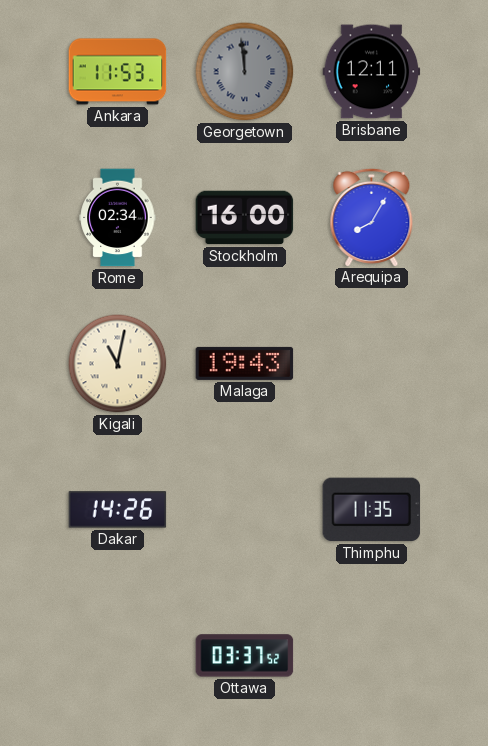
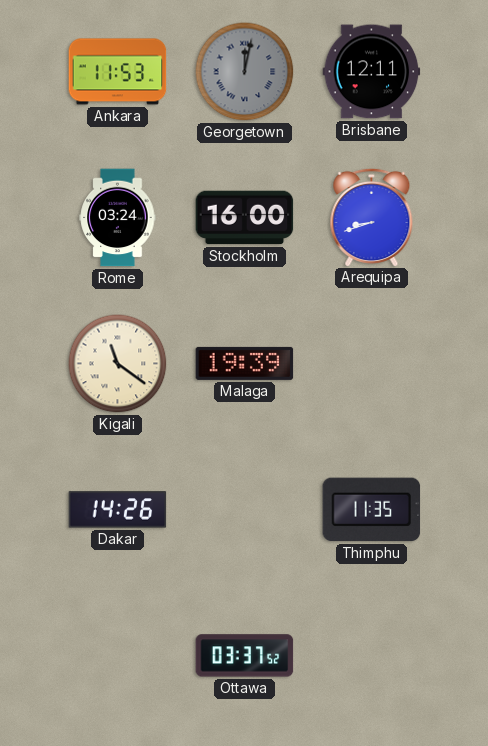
Georgetown: 11:59 -> 12:02
Rome: 02:34 -> 03:24
Arequipa: 8:05 -> 8:42
Kigali: 11:02 -> 11:21
Malaga: 19:43 -> 19:39
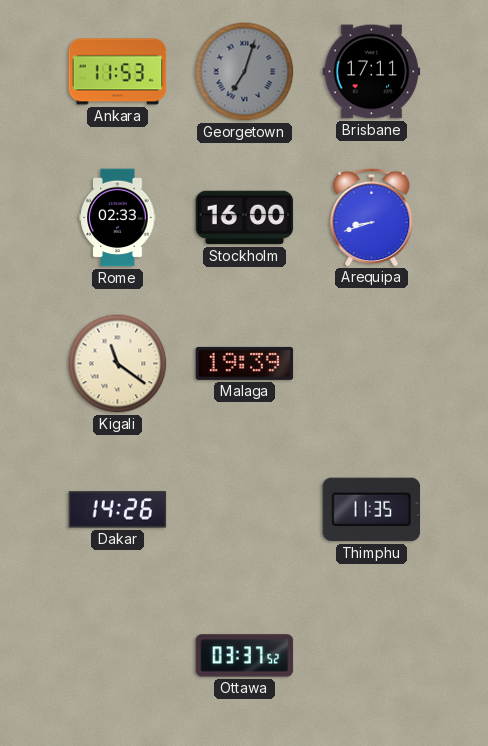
Georgetown: 12:02 -> 7:03
Brisbane: 12:11 -> 17:11
Rome: 03:24 -> 02:33
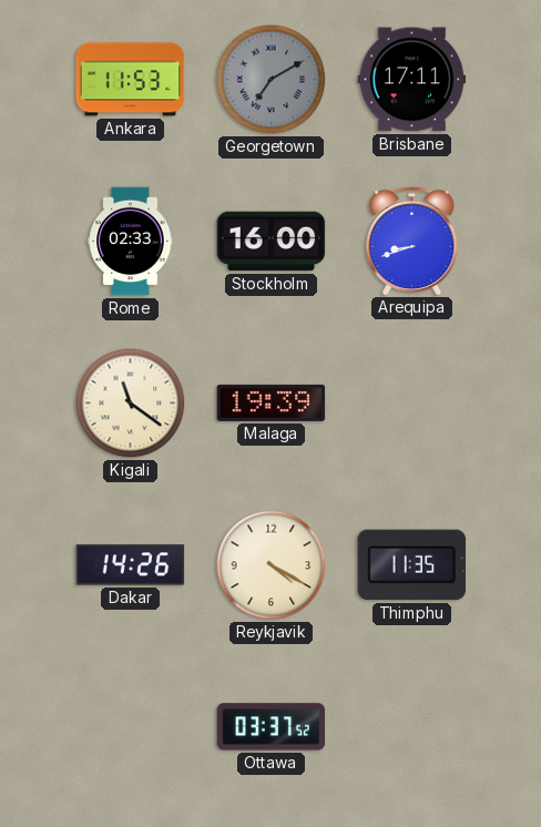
Georgetown: 7:03 -> 7:10
Reykjavik: none -> 4:20
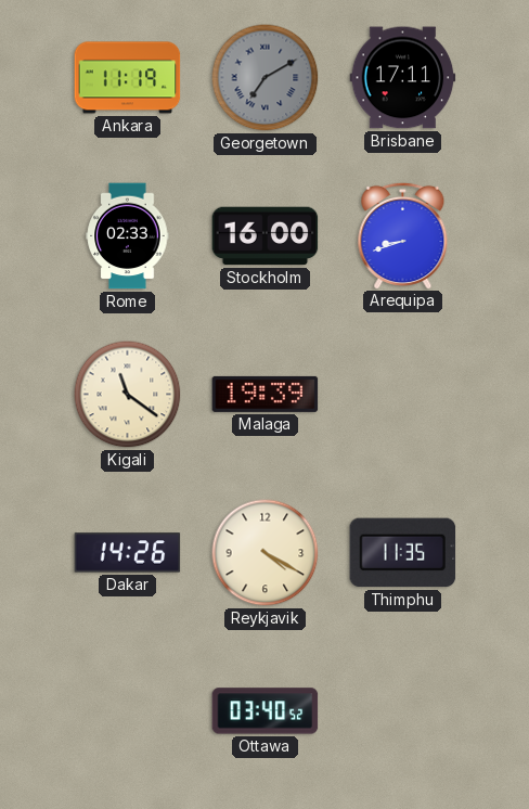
Ankara: 11:53 -> 11:19
Ottawa: 03:37 -> 03:40
